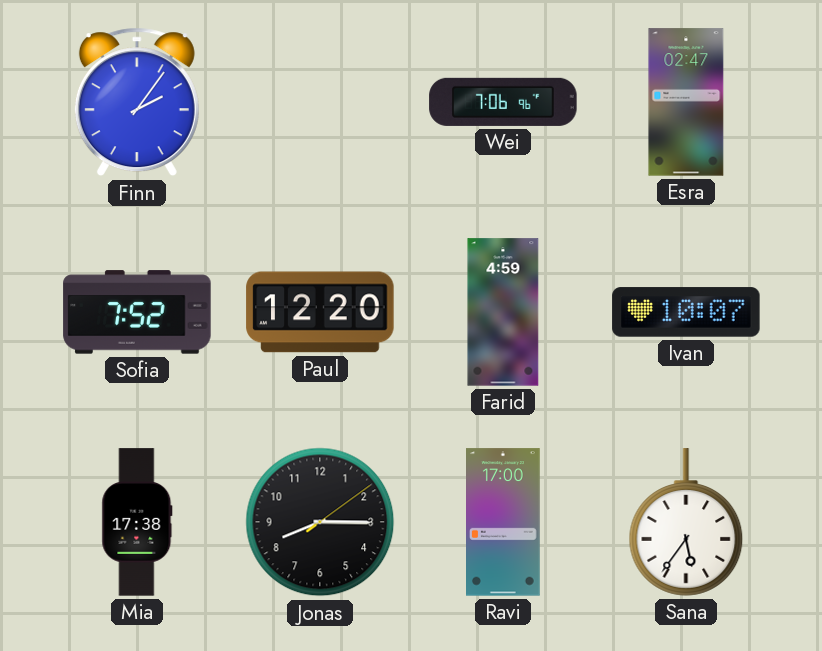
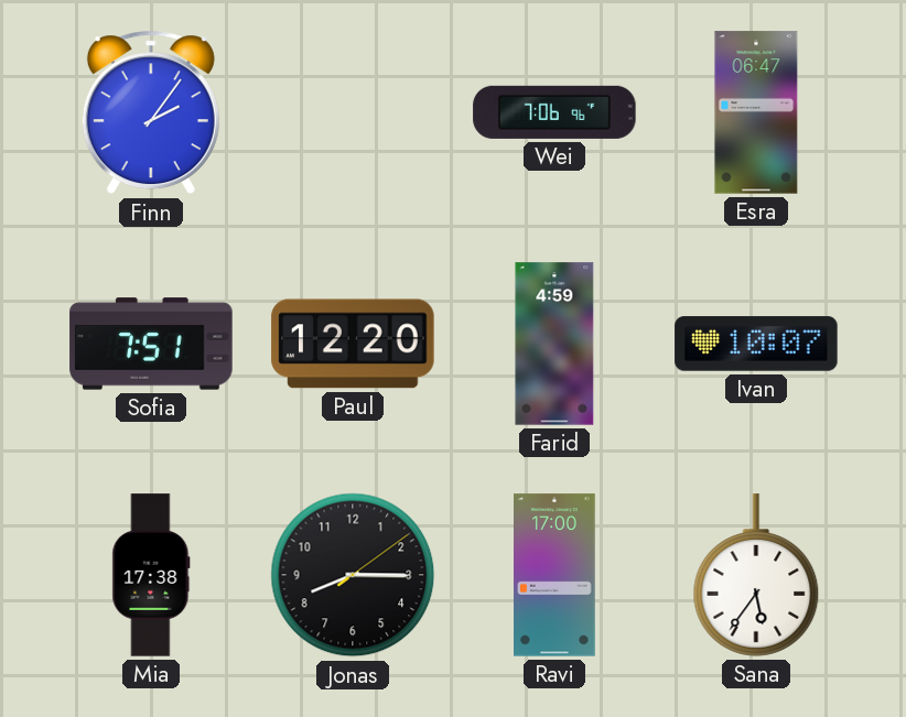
Esra: 02:47 -> 06:47
Sofia: 7:52 -> 7:51
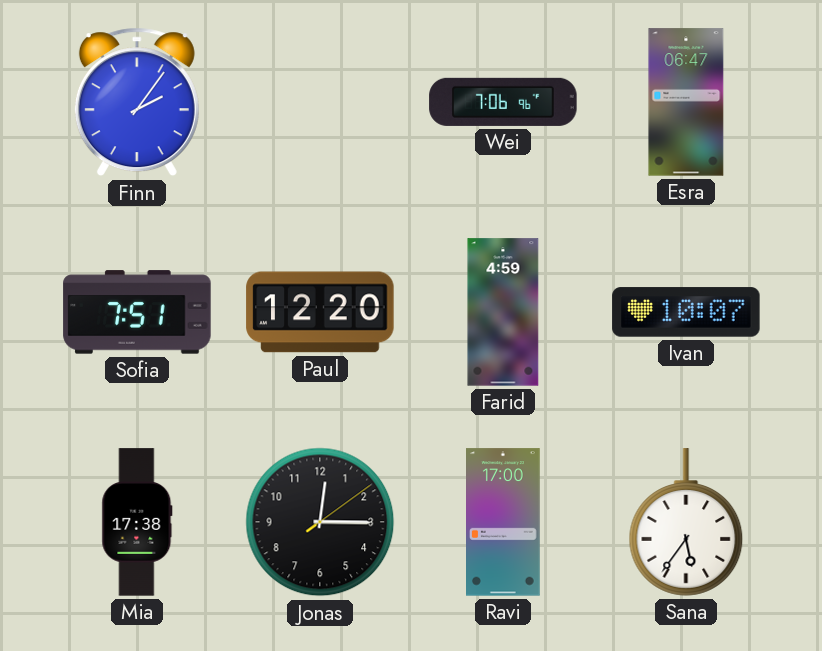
Jonas: 8:15 -> 12:15
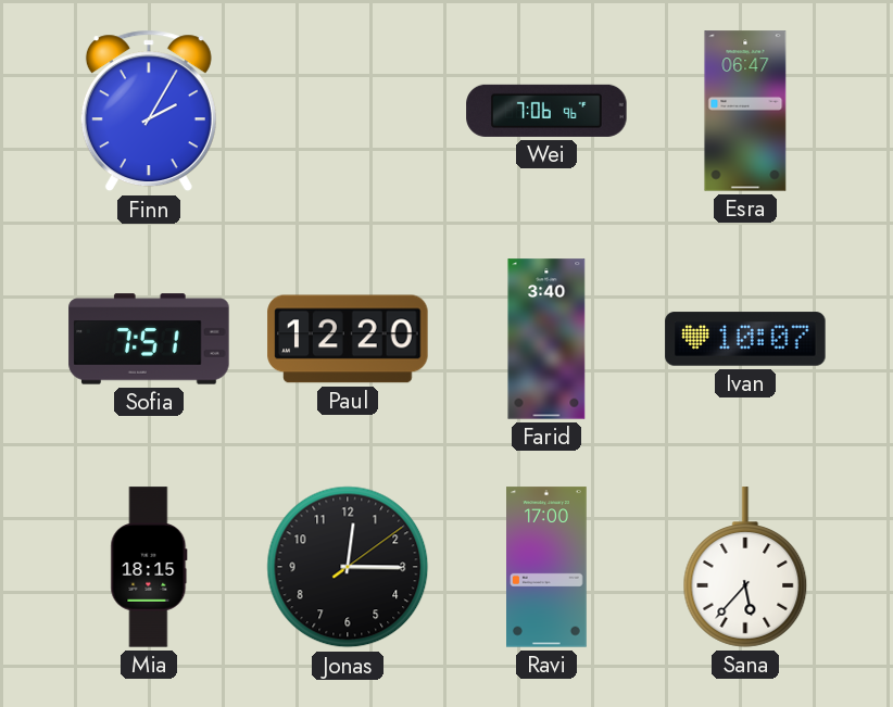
Finn: 2:06 -> 2:05
Farid: 4:59 -> 3:40
Mia: 17:38 -> 18:15
Sana: 5:36 -> 5:37
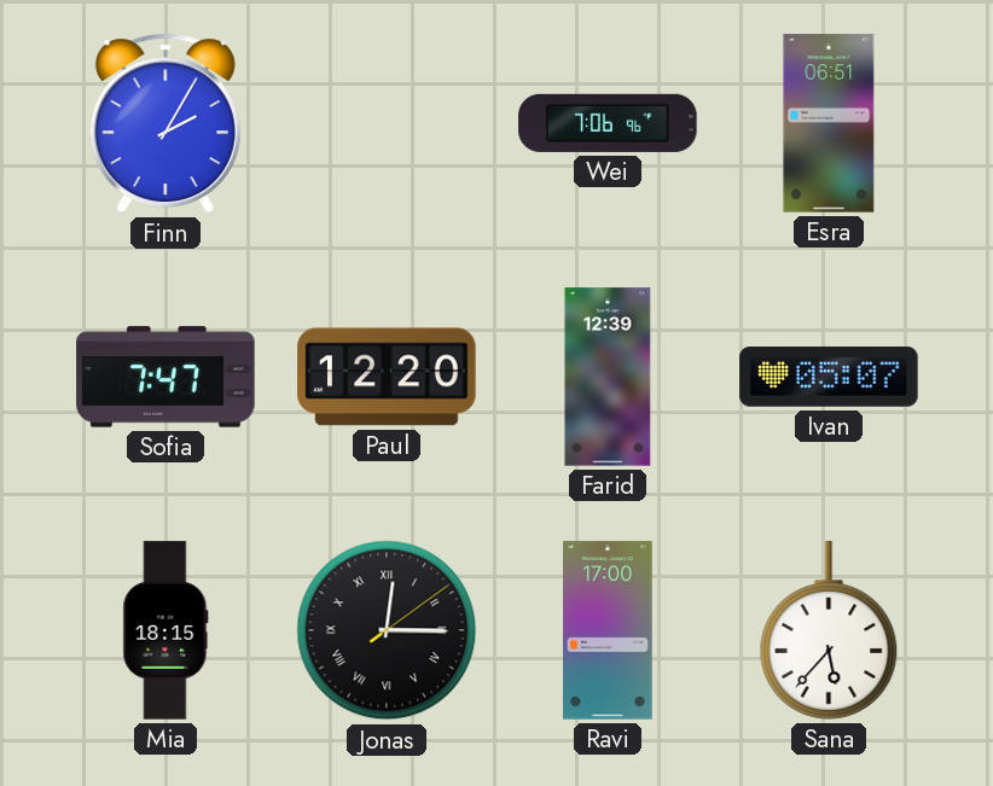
Esra: 06:47 -> 06:51
Sofia: 7:51 -> 7:47
Farid: 3:40 -> 12:39
Ivan: 10:07 -> 05:07
Jonas numerals: Arabic -> Roman
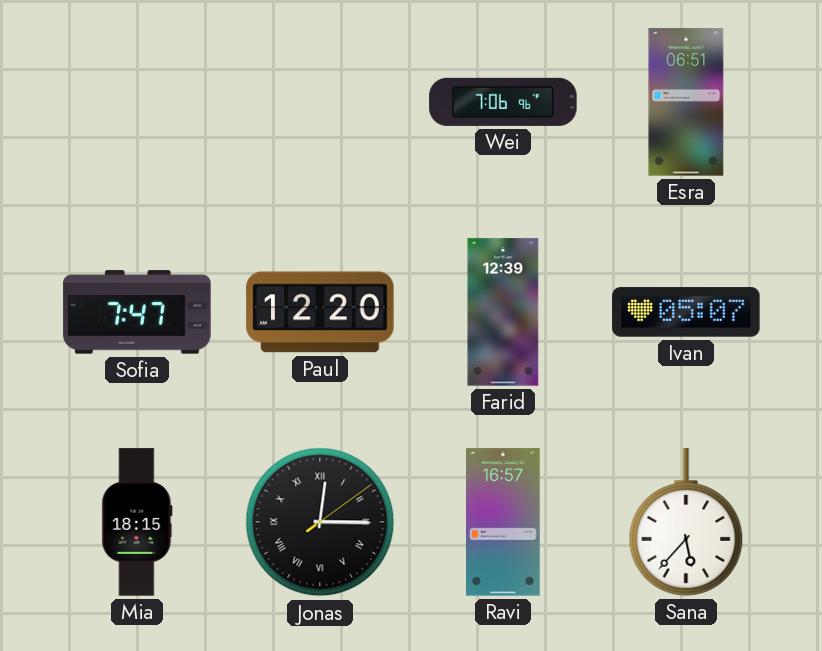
Finn: 2:05 -> none
Ravi: 17:00 -> 16:57
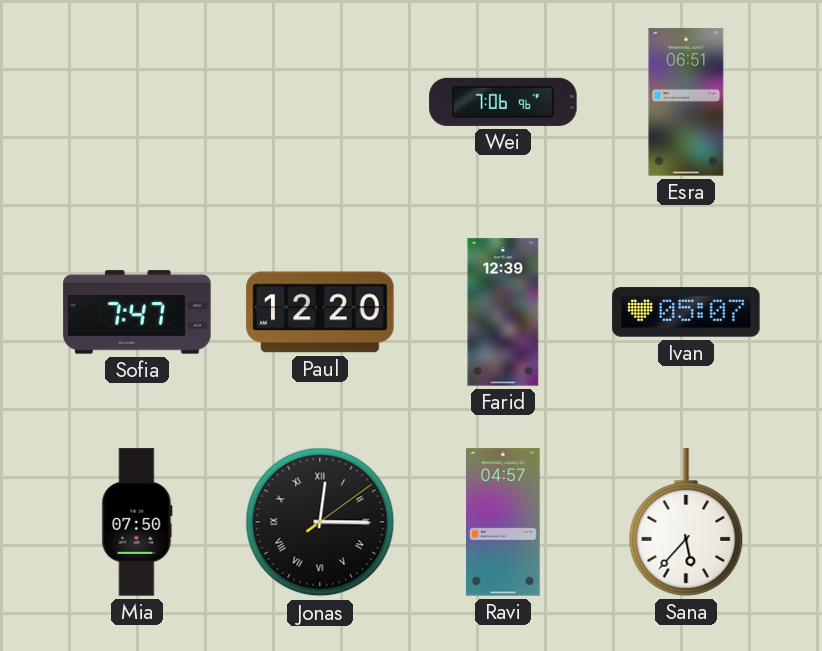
Mia: 18:15 -> 07:50
Ravi: 16:57 -> 04:57
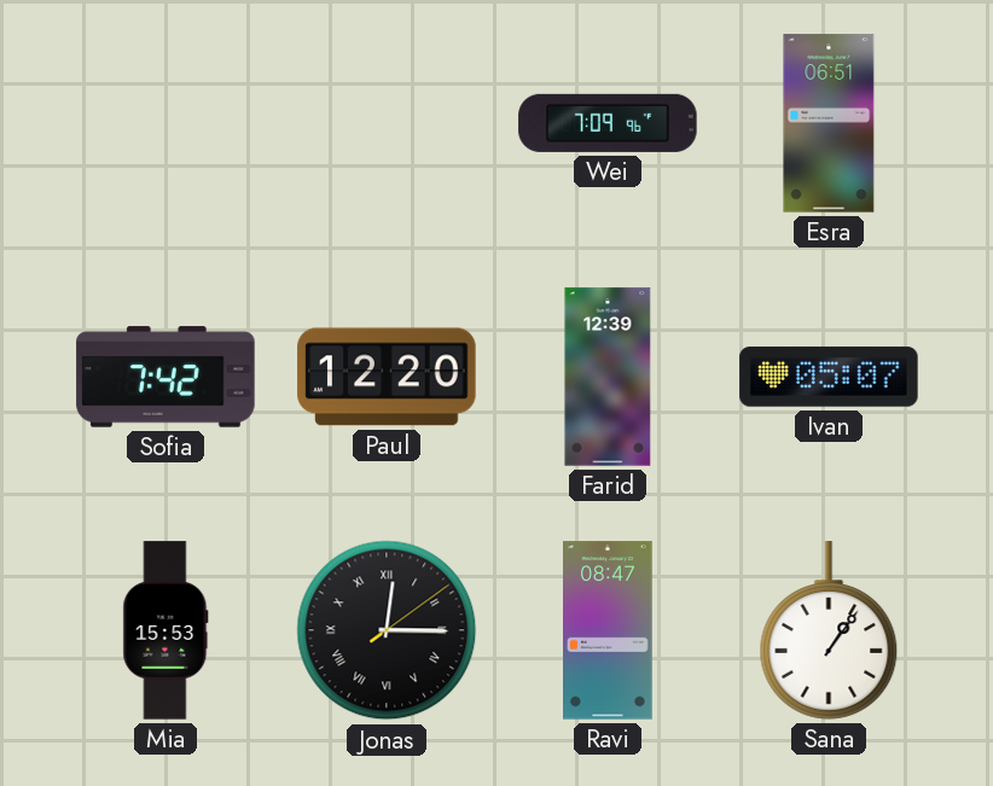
Wei: 7:06 -> 7:09
Sofia: 7:47 -> 7:42
Mia: 07:50 -> 15:53
Ravi: 04:57 -> 08:47
Sana: 5:37 -> 1:06
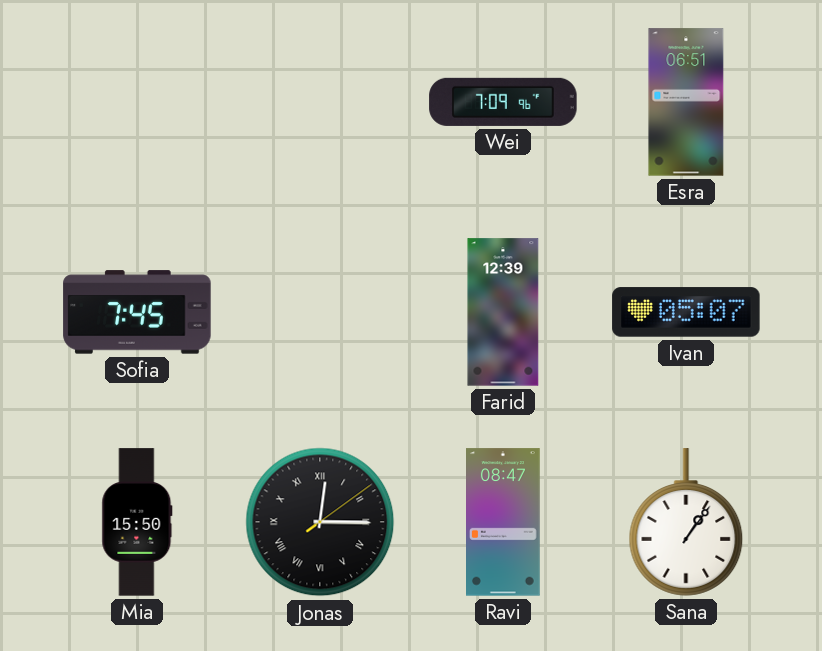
Sofia: 7:42 -> 7:45
Paul: 12:20 -> none
Mia: 15:53 -> 15:50
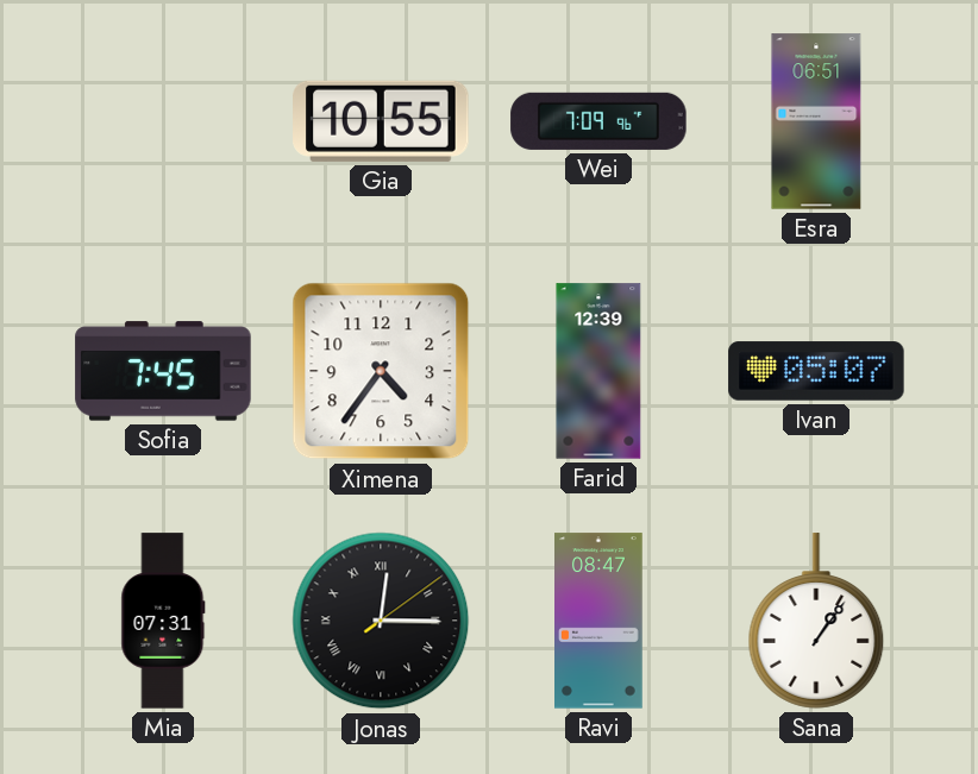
Gia: none -> 10:55
Ximena: none -> 4:36
Mia: 15:50 -> 07:31
